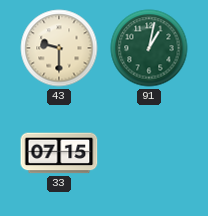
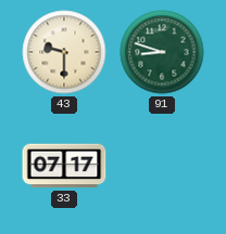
91: 1:02 -> 8:48
33: 07:15 -> 07:17
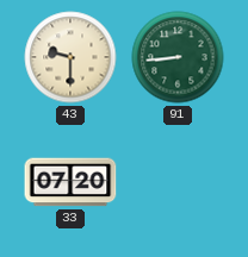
91: 8:48 -> 8:44
33: 07:17 -> 07:20
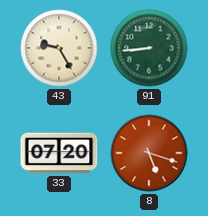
43: 9:30 -> 9:25
8: none -> 5:18
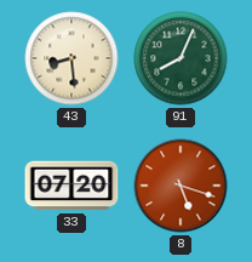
43: 9:25 -> 8:29
91: 8:44 -> 8:04
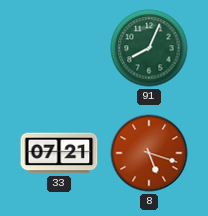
43: 8:29 -> none
33: 07:20 -> 07:21
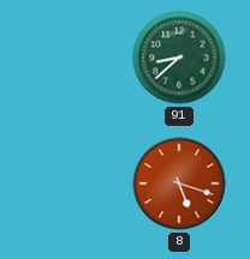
91: 8:04 -> 8:38
33: 07:21 -> none
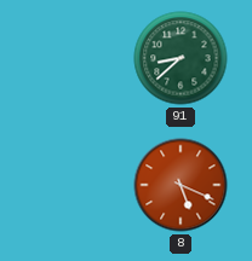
8: 5:18 -> 5:19
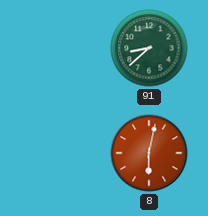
8: 5:19 -> 6:02
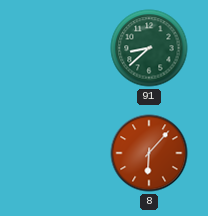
8: 6:02 -> 6:07
